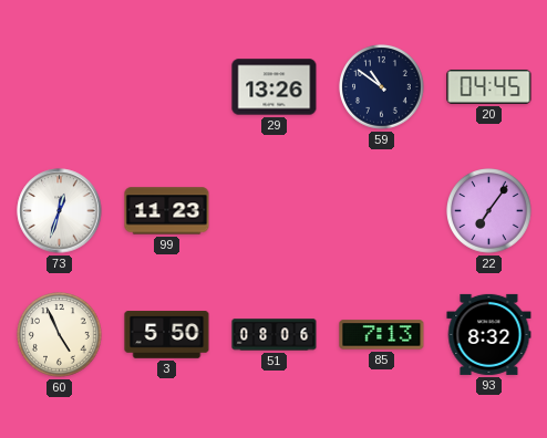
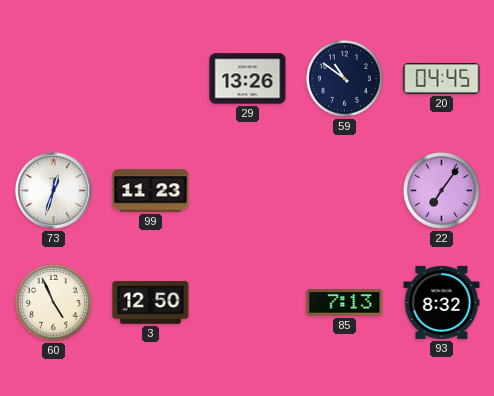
3: 5:50 -> 12:50
51: 08:06 -> none
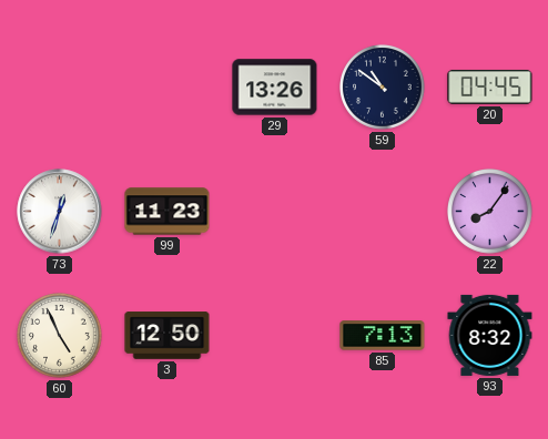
22: 7:06 -> 8:06
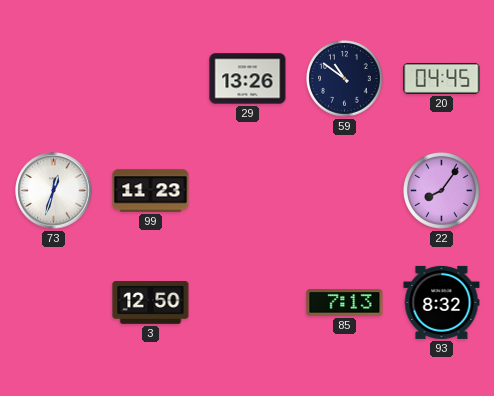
60: 4:56 -> none
